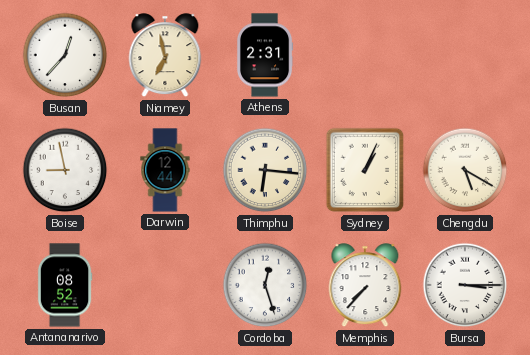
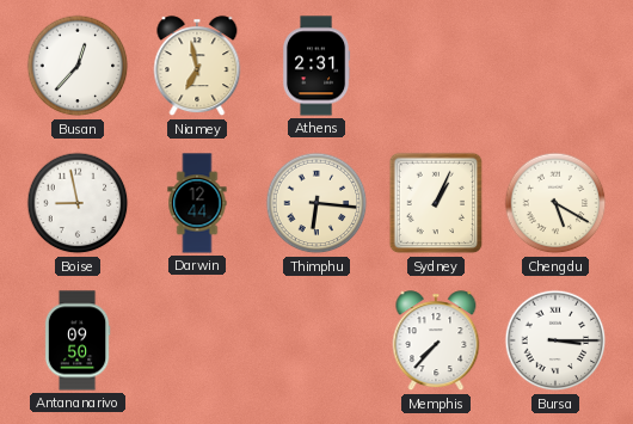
Antananarivo: 08:52 -> 09:50
Cordoba: 12:27 -> none
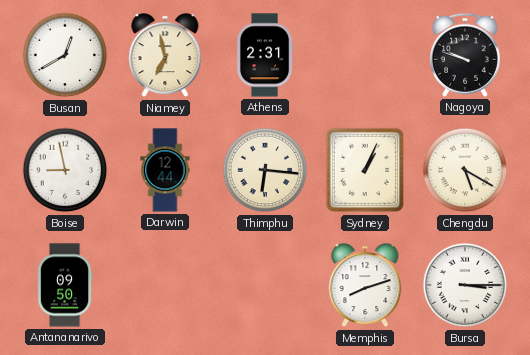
Busan: 12:37 -> 12:40
Nagoya: none -> 9:48
Memphis: 7:37 -> 8:12
